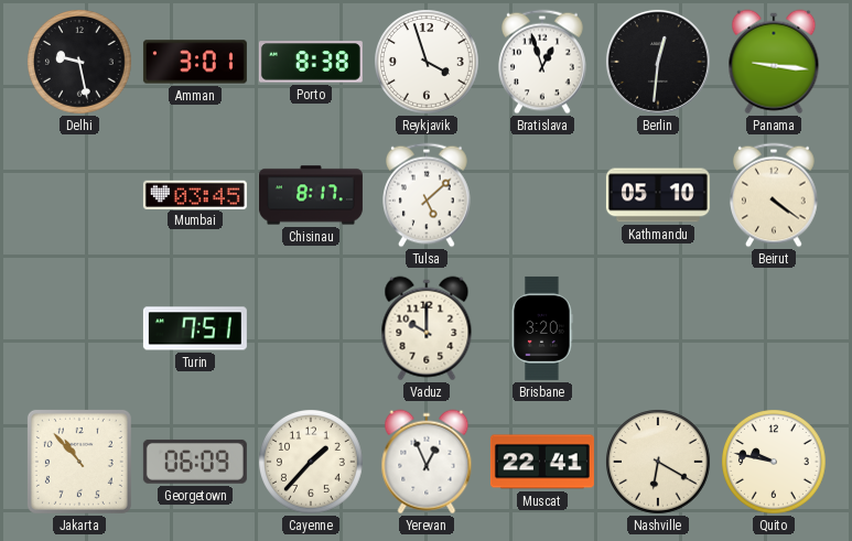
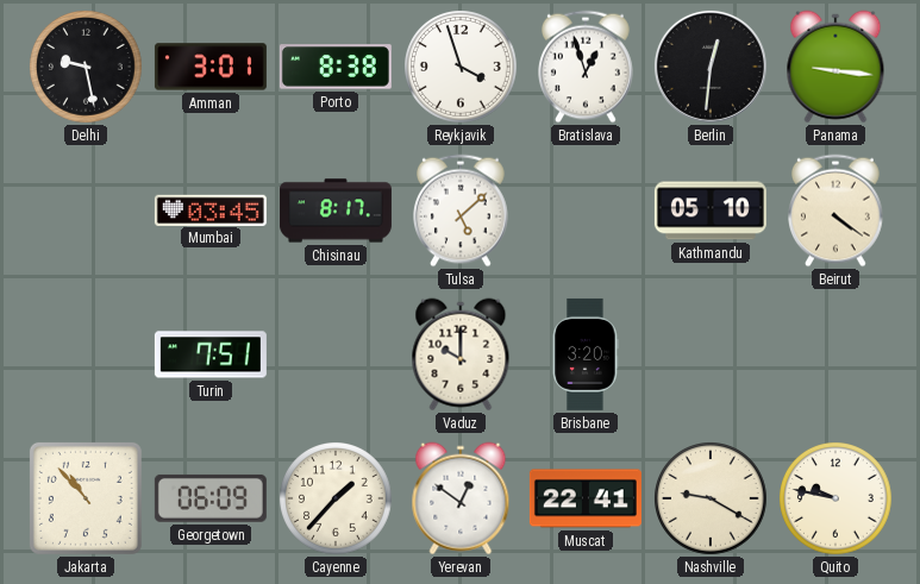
Yerevan: 12:56 -> 12:51
Nashville: 6:20 -> 9:20
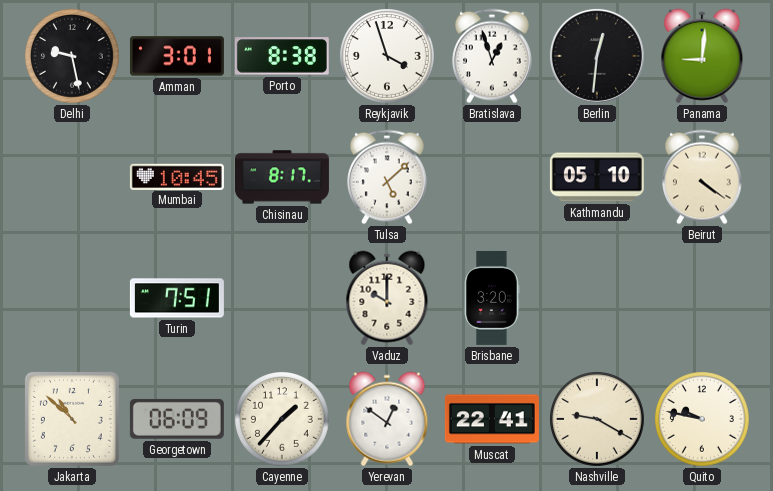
Panama: 9:16 -> 9:01
Mumbai: 03:45 -> 10:45
Jakarta: 10:53 -> 10:52
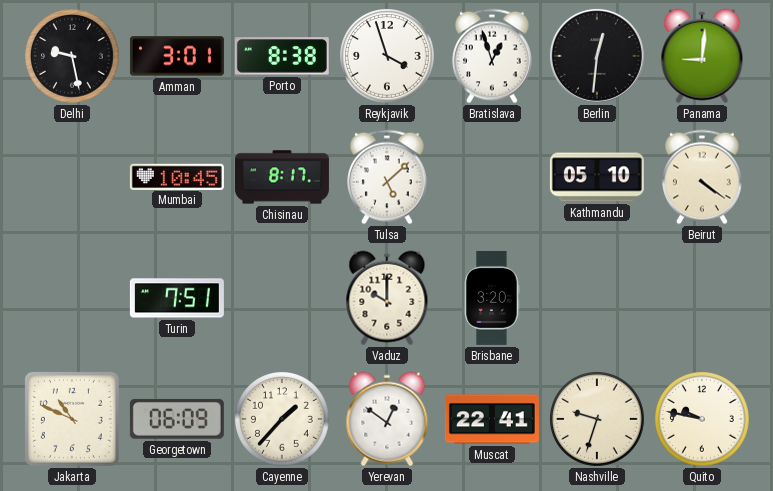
Jakarta: 10:52 -> 10:49
Nashville: 9:20 -> 9:33
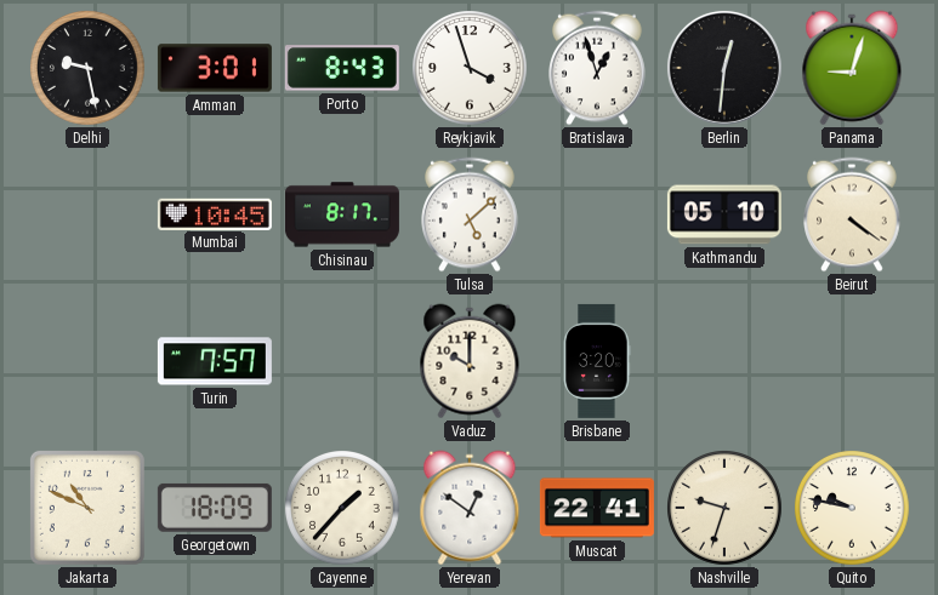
Porto: 8:38 -> 8:43
Panama: 9:01 -> 9:03
Turin: 7:51 -> 7:57
Georgetown: 06:09 -> 18:09
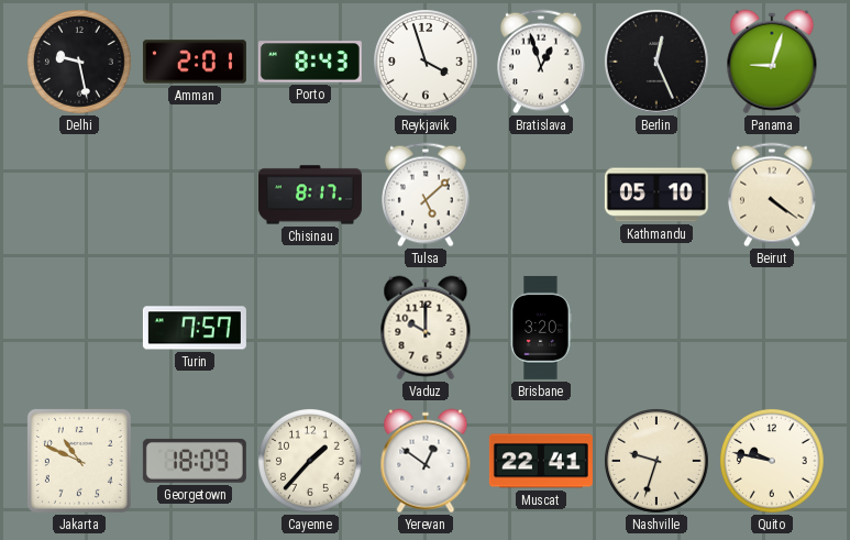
Amman: 3:01 -> 2:01
Berlin: 12:31 -> 12:26
Mumbai: 10:45 -> none
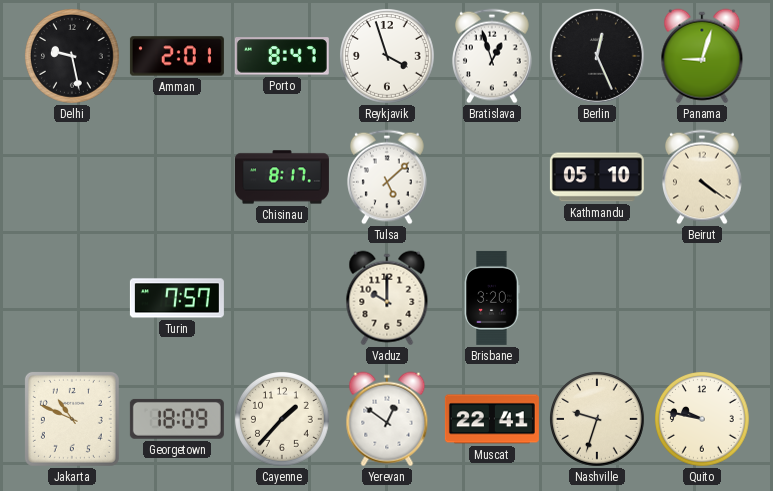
Porto: 8:43 -> 8:47
